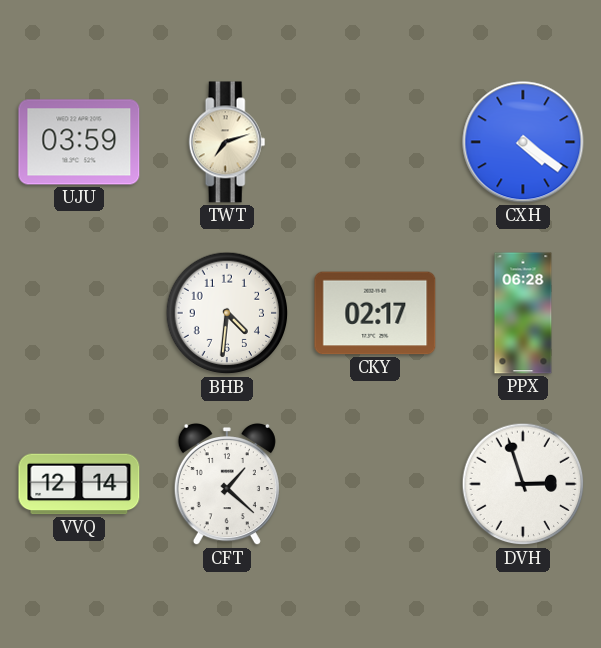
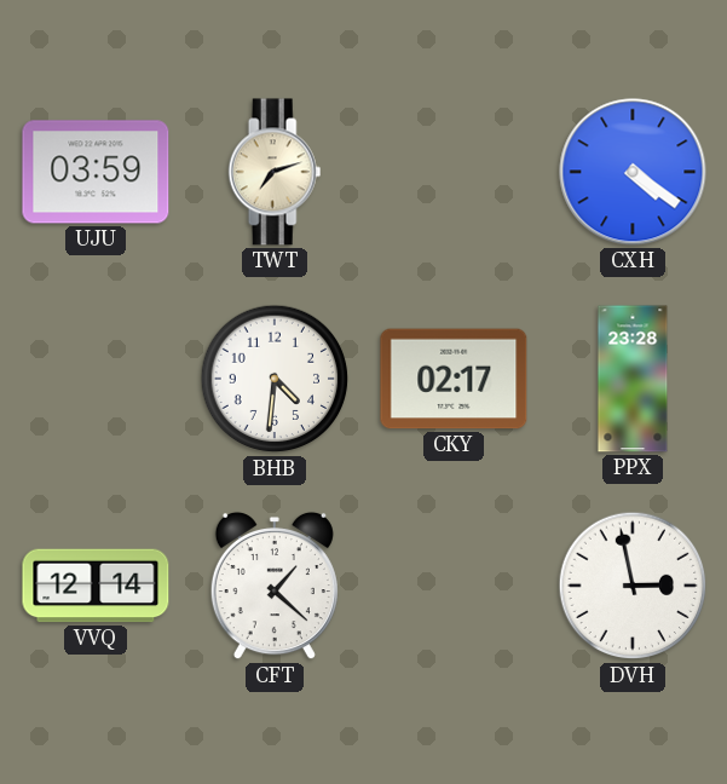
PPX: 06:28 -> 23:28
DVH: 2:57 -> 2:58
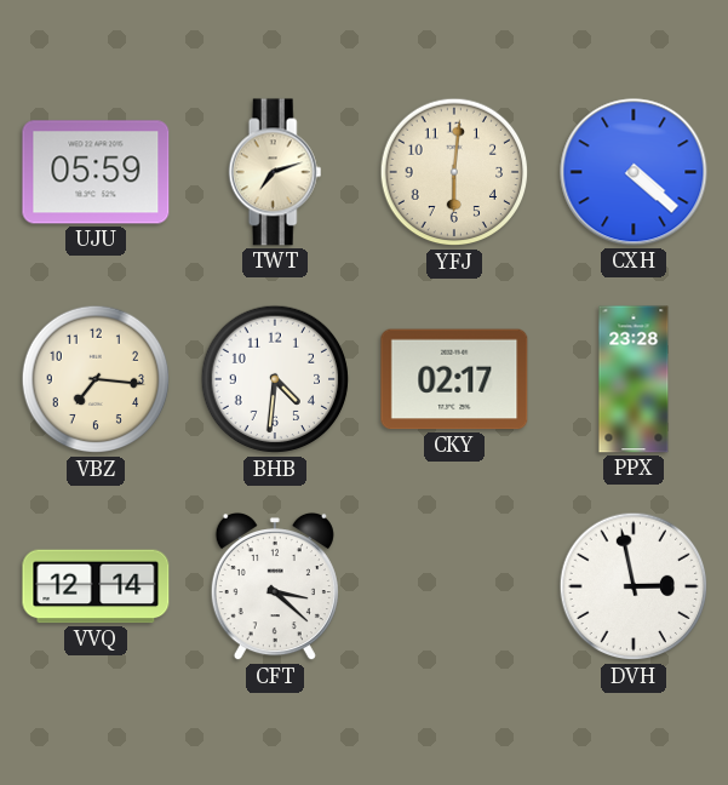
UJU: 03:59 -> 05:59
YFJ: none -> 6:01
CXH: 4:21 -> 4:22
VBZ: none -> 7:16
CFT: 1:22 -> 3:22
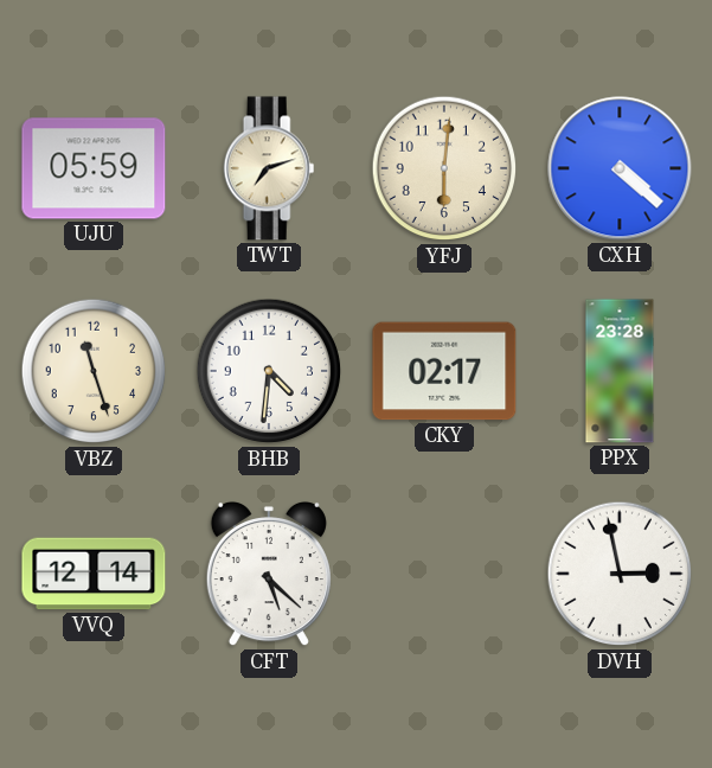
VBZ: 7:16 -> 11:27
CFT: 3:22 -> 5:22
